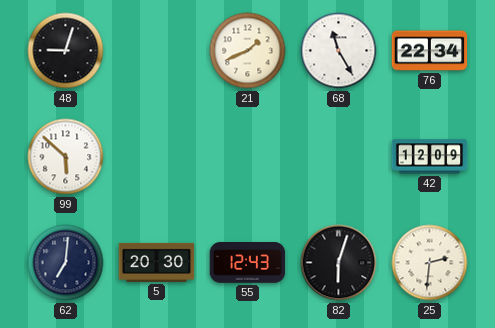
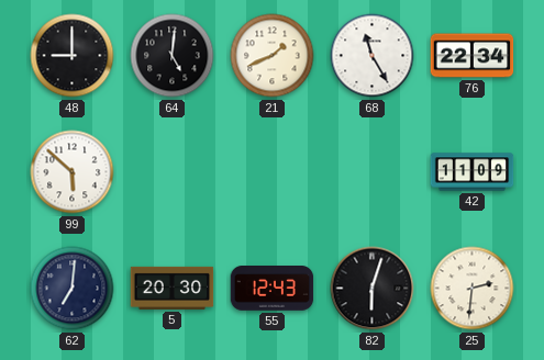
48: 9:03 -> 9:00
64: none -> 5:01
42: 12:09 -> 11:09
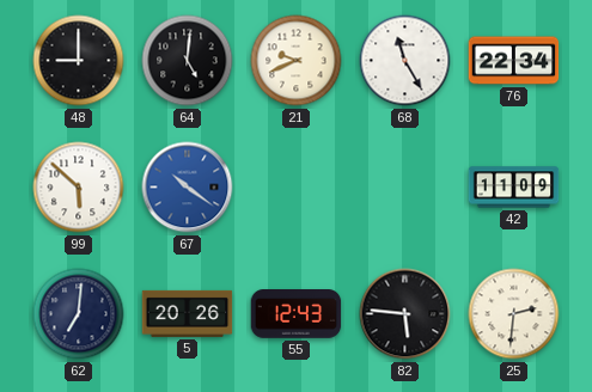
21: 1:41 -> 9:41
67: none -> 10:21
5: 20:30 -> 20:26
82: 6:03 -> 5:46
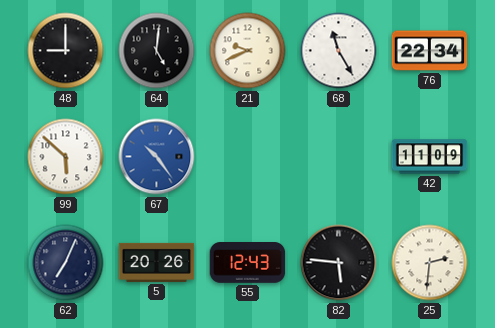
67: 10:21 -> 10:24
62: 7:01 -> 7:04
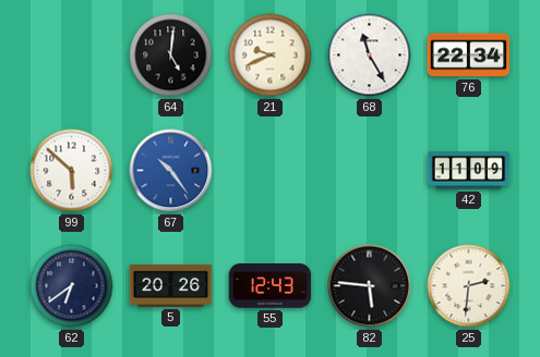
48: 9:00 -> none
62: 7:04 -> 6:39
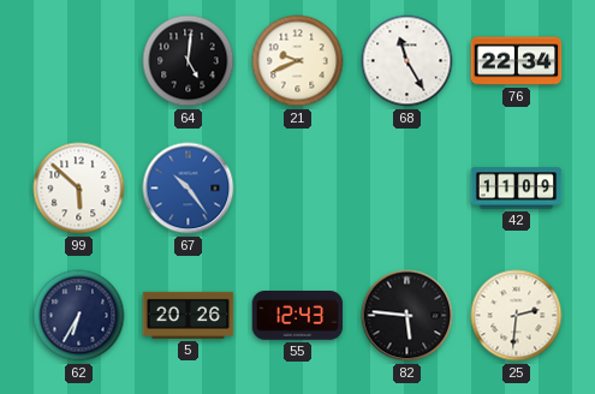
62: 6:39 -> 6:35
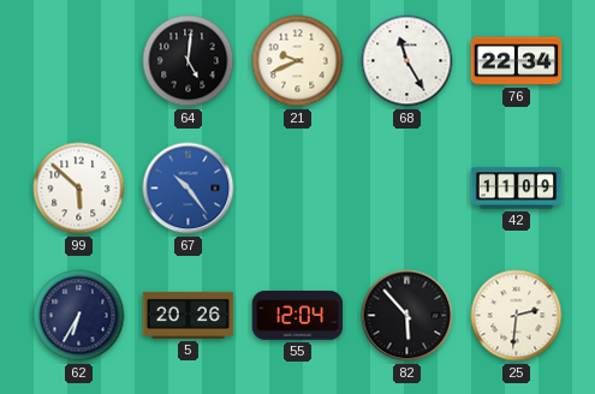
55: 12:43 -> 12:04
82: 5:46 -> 5:53
